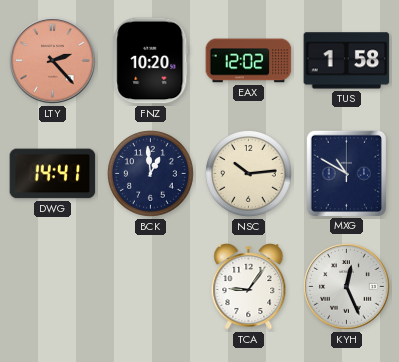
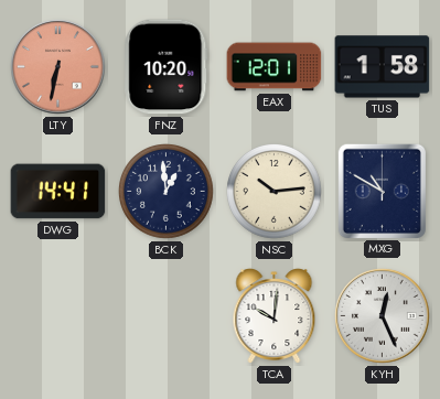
LTY: 2:23 -> 6:32
EAX: 12:02 -> 12:01
TCA: 9:06 -> 10:01
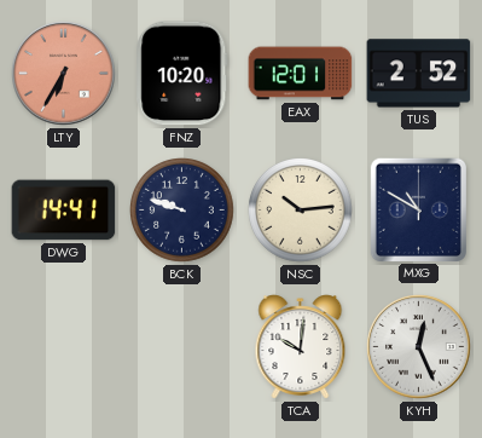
LTY: 6:32 -> 6:35
TUS: 1:58 -> 2:52
BCK: 12:59 -> 9:48
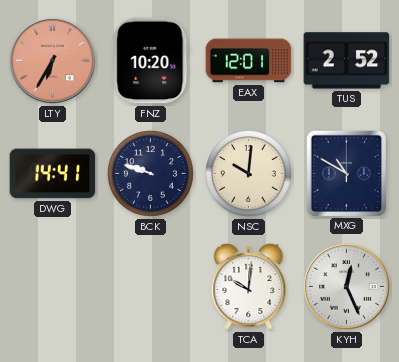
NSC: 10:14 -> 10:01
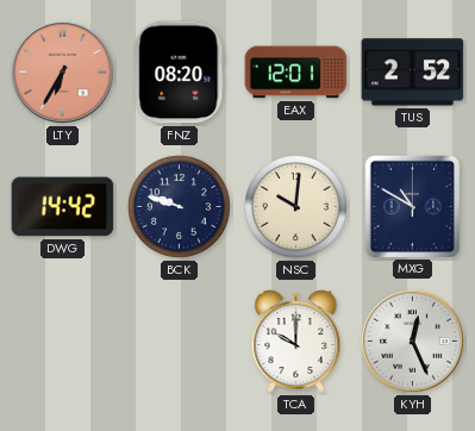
FNZ: 10:20 -> 08:20
DWG: 14:41 -> 14:42
TCA: 10:01 -> 10:00
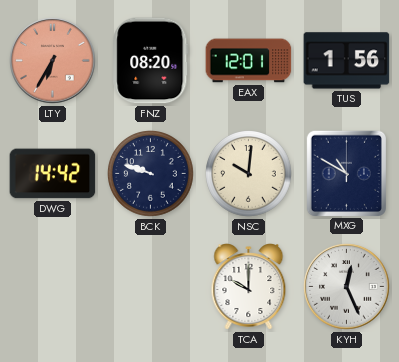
TUS: 2:52 -> 1:56
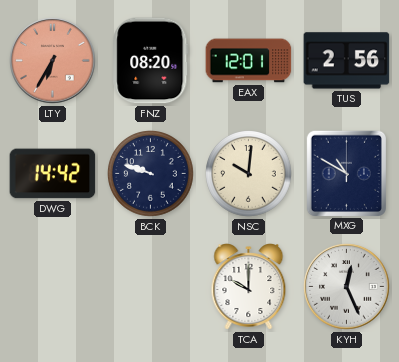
TUS: 1:56 -> 2:56
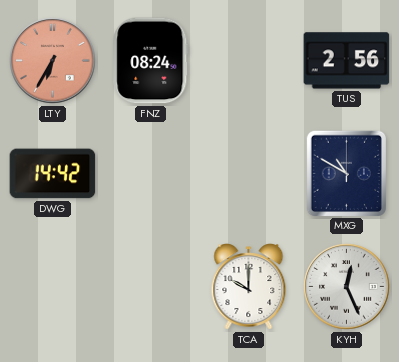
FNZ: 08:20 -> 08:24
EAX: 12:01 -> none
BCK: 9:48 -> none
NSC: 10:01 -> none
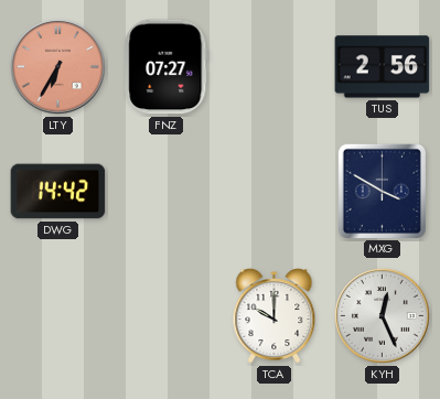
FNZ: 08:24 -> 07:27
MXG: 10:50 -> 3:50
